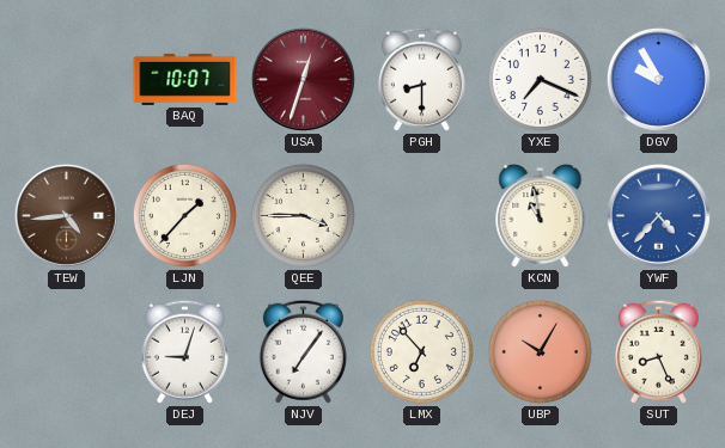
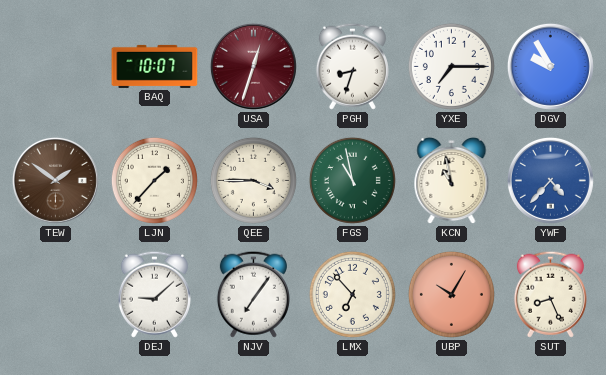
PGH: 8:30 -> 8:33
YXE: 7:19 -> 7:15
TEW: 4:44 -> 1:51
FGS: none -> 10:58
DEJ: 9:03 -> 9:08
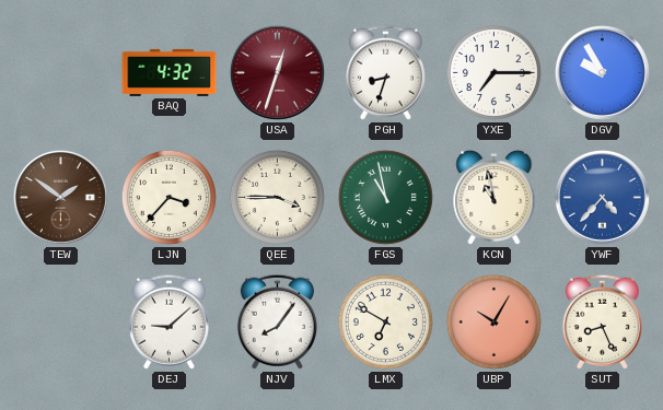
BAQ: 10:07 -> 4:32
LJN: 1:37 -> 3:37
NJV: 7:06 -> 8:06
LMX: 6:53 -> 6:50
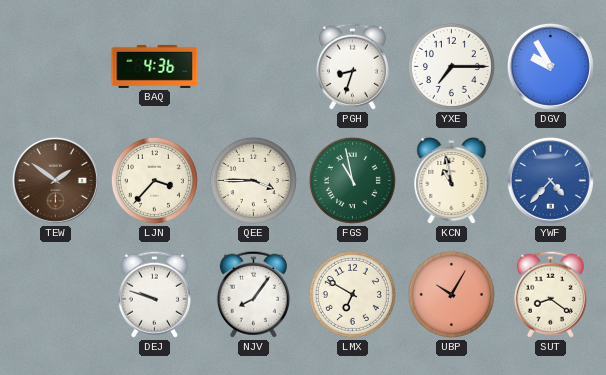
BAQ: 4:32 -> 4:36
USA: 12:33 -> none
DEJ: 9:08 -> 9:48
SUT: 8:26 -> 8:21
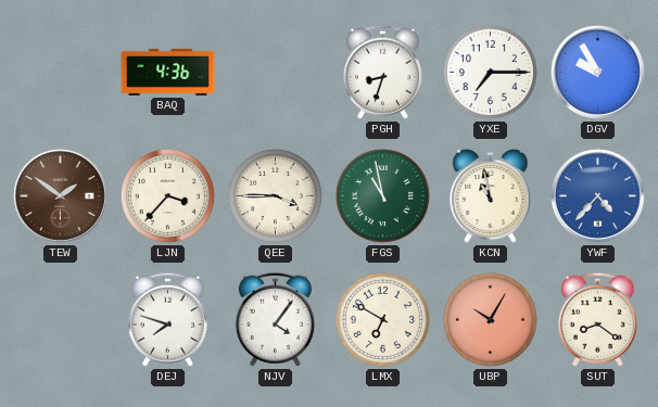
DEJ: 9:48 -> 7:48
NJV: 8:06 -> 4:06
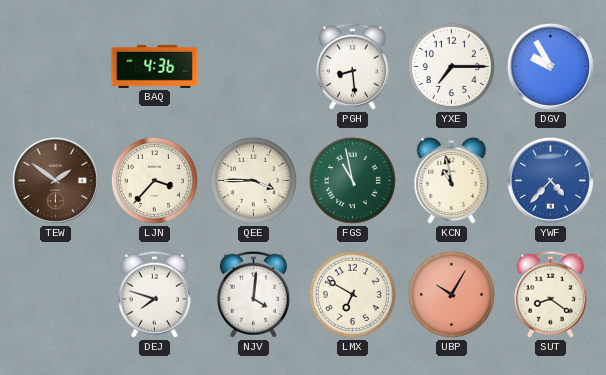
PGH: 8:33 -> 8:29
NJV: 4:06 -> 4:01
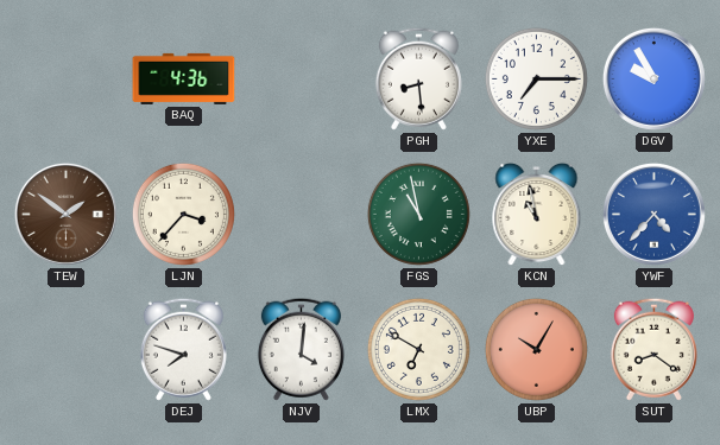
QEE: 3:45 -> none
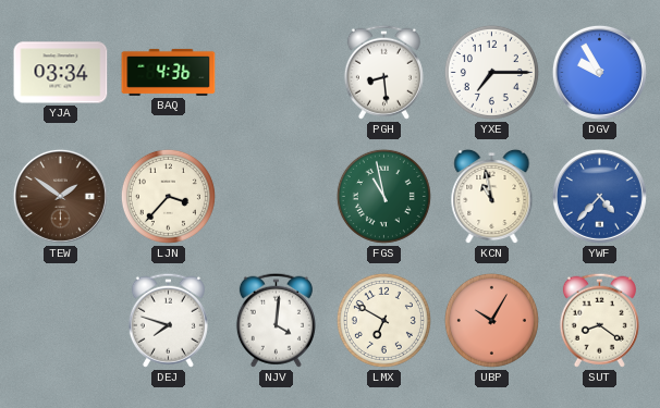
YJA: none -> 03:34
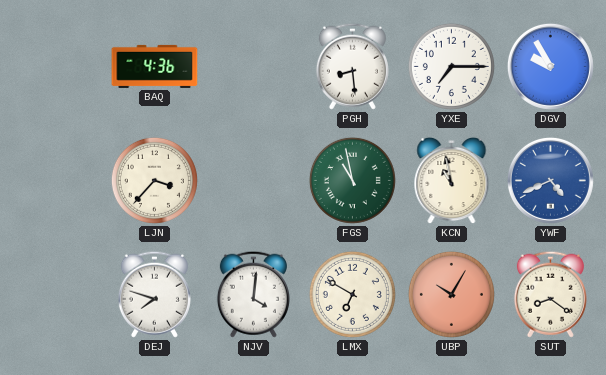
YJA: 03:34 -> none
TEW: 1:51 -> none
YWF: 4:37 -> 4:41
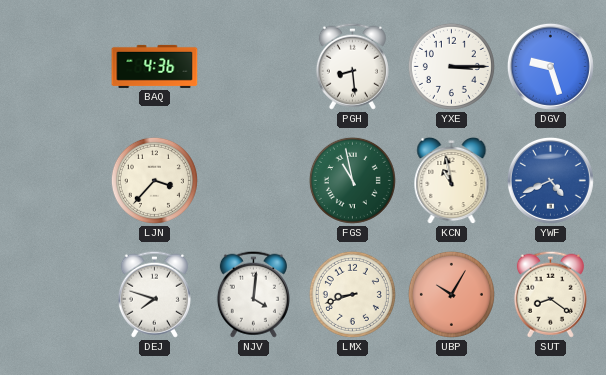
YXE: 7:15 -> 3:15
DGV: 9:55 -> 9:27
LMX: 6:50 -> 8:42
